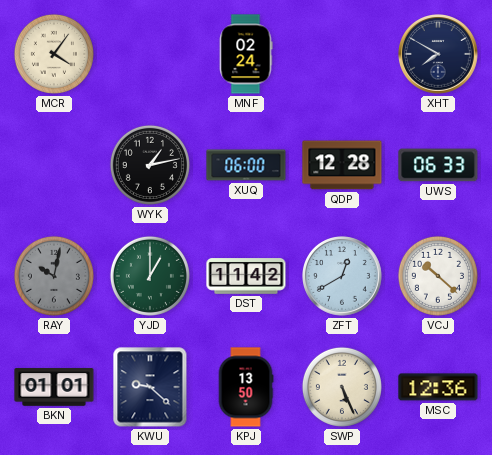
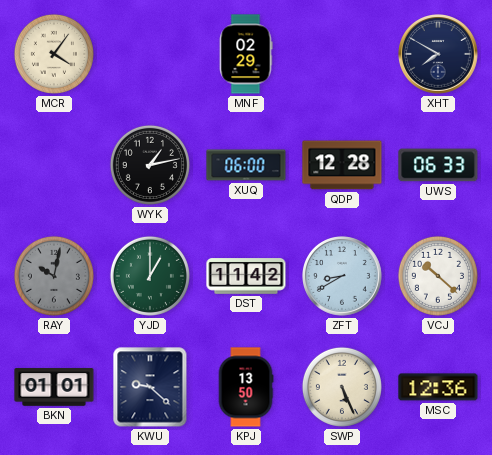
MNF: 02:24 -> 02:29
ZFT: 12:40 -> 8:40
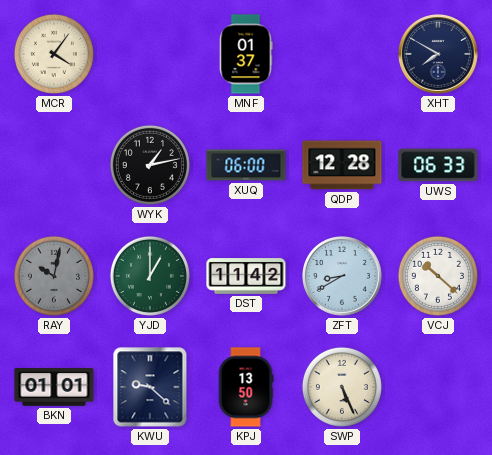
MNF: 02:29 -> 01:37
MSC: 12:36 -> none
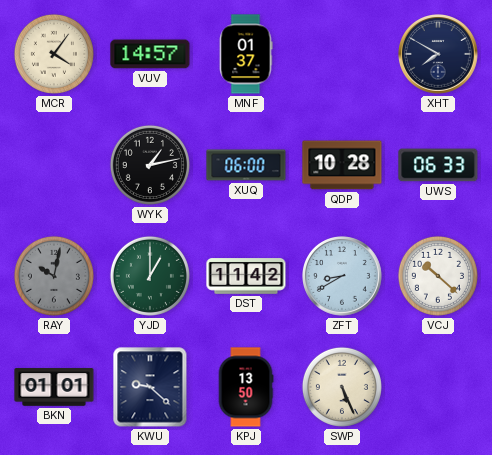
VUV: none -> 14:57
QDP: 12:28 -> 10:28
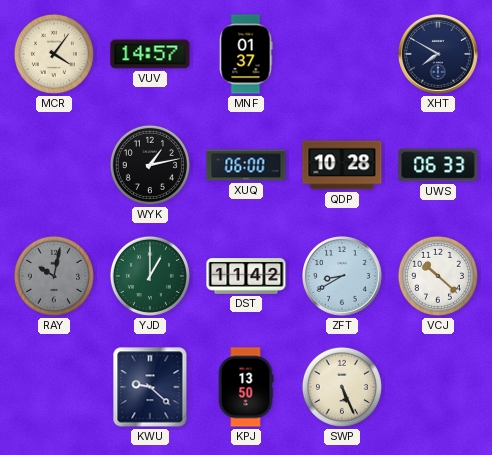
BKN: 01:01 -> none
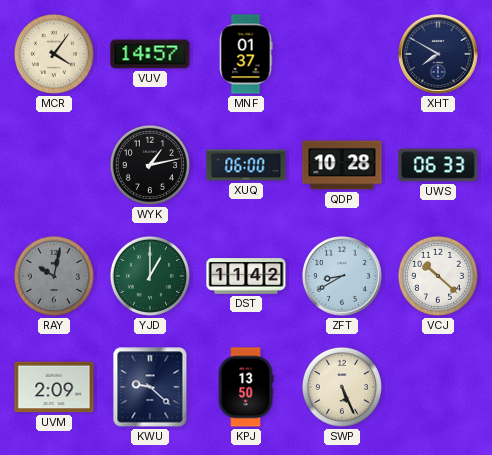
UVM: none -> 2:09
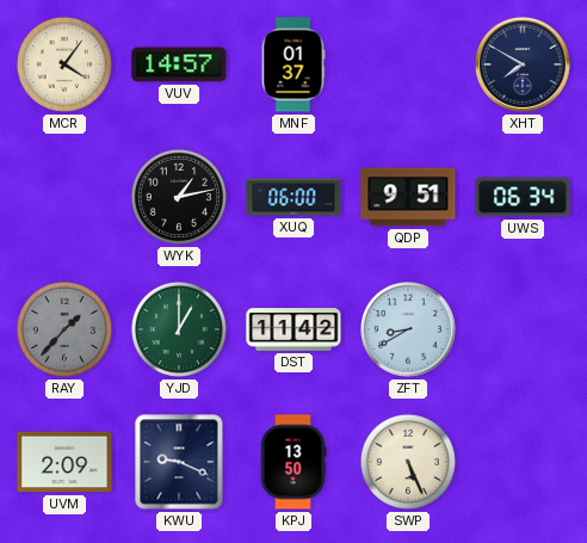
QDP: 10:28 -> 9:51
UWS: 06:33 -> 06:34
RAY: 10:02 -> 1:37
VCJ: 10:22 -> none
KWU: 9:22 -> 9:19
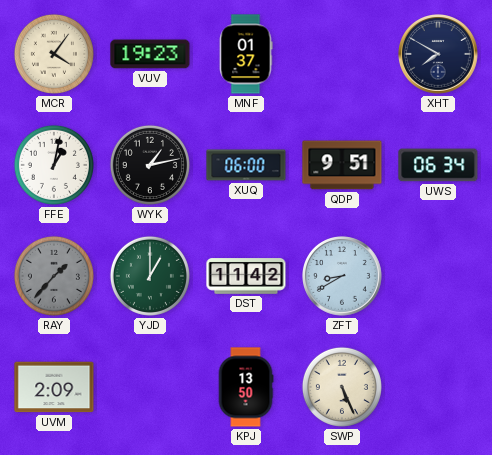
VUV: 14:57 -> 19:23
FFE: none -> 1:02
KWU: 9:19 -> none
